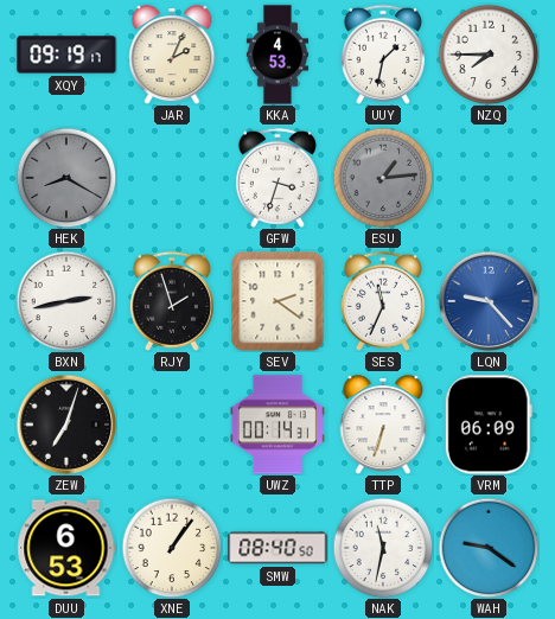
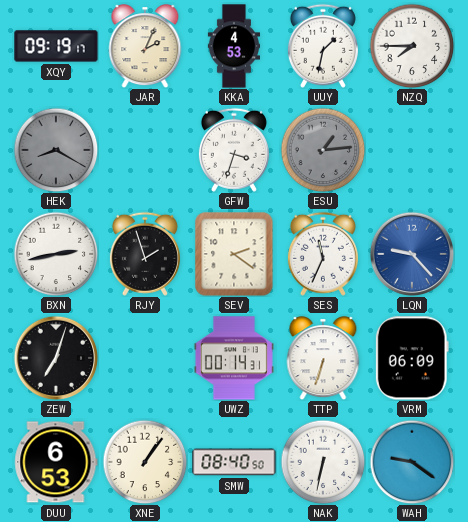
NAK: 11:32 -> 6:32
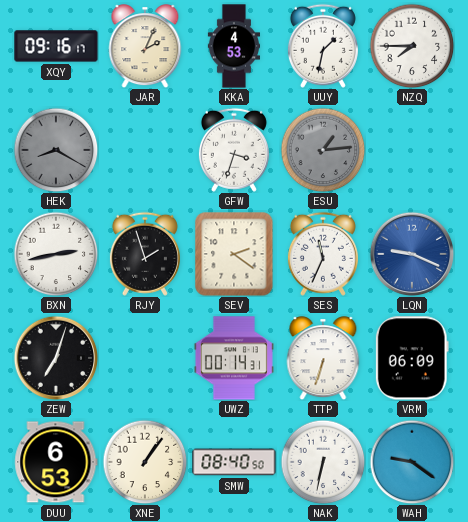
XQY: 09:19 -> 09:16
LQN: 9:23 -> 9:19
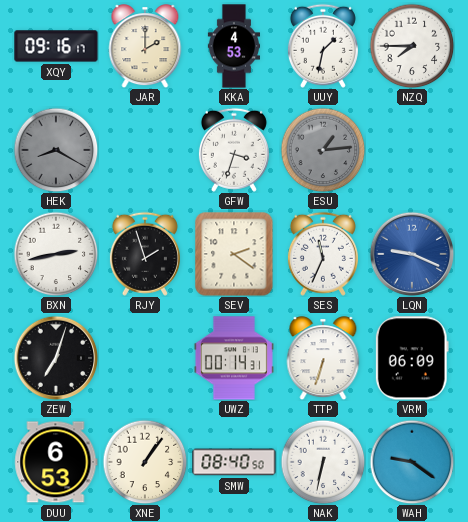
JAR: 2:04 -> 2:00
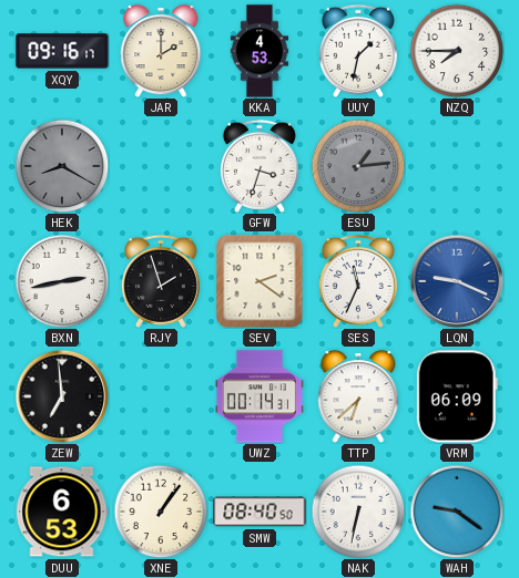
ZEW: 7:03 -> 6:59
TTP: 6:33 -> 6:38
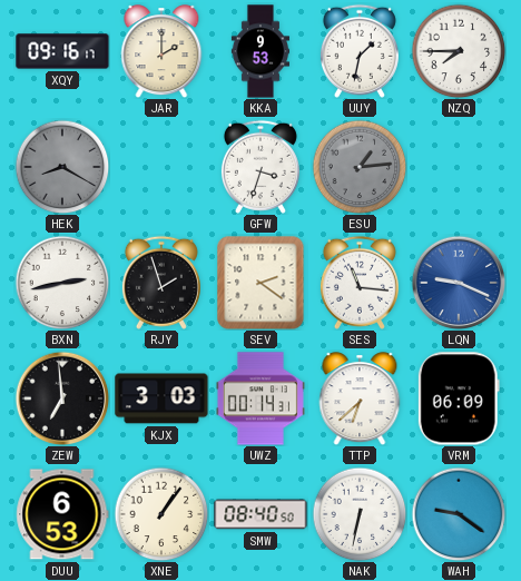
KKA: 4:53 -> 9:53
SES: 11:34 -> 11:16
KJX: none -> 3:03
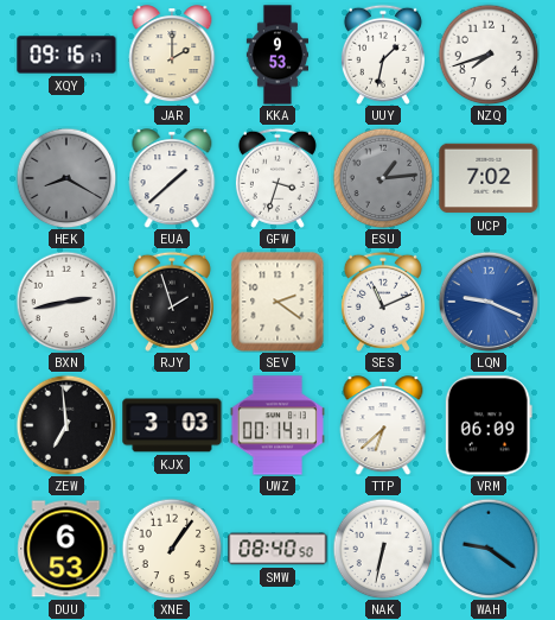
NZQ: 7:45 -> 7:42
EUA: none -> 1:38
UCP: none -> 7:02
SES: 11:16 -> 11:11
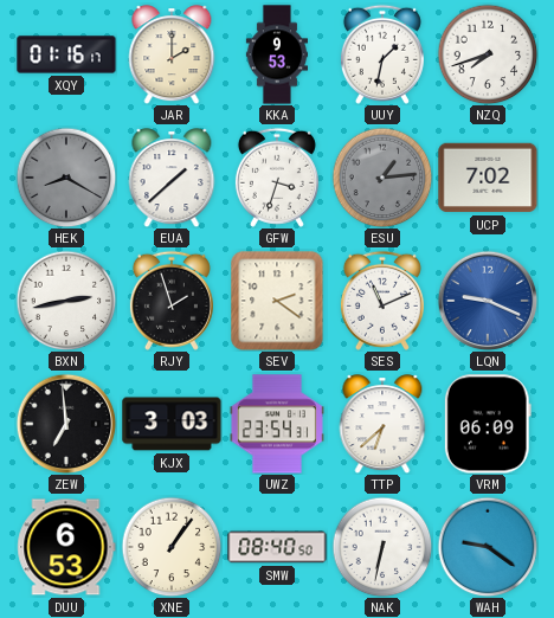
XQY: 09:16 -> 01:16
UWZ: 00:14 -> 23:54
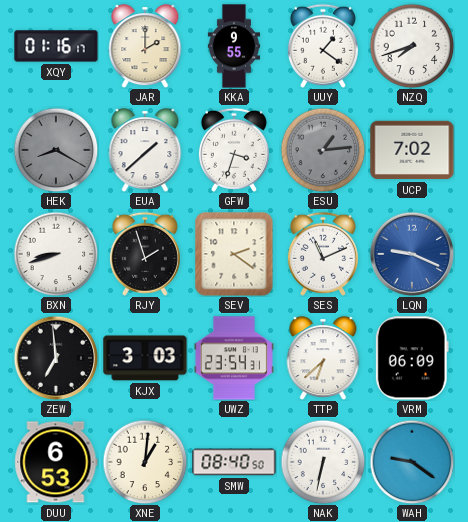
KKA: 9:53 -> 9:55
UUY: 1:32 -> 1:21
BXN: 2:43 -> 8:42
XNE: 1:06 -> 1:01
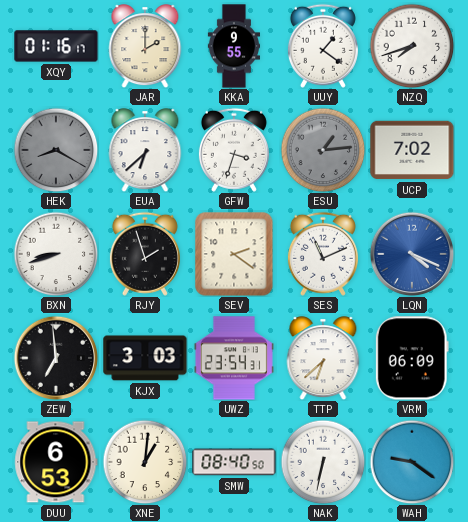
EUA: 1:38 -> 6:38
LQN: 9:19 -> 4:19
